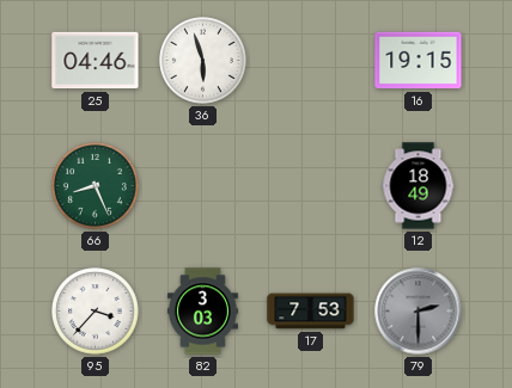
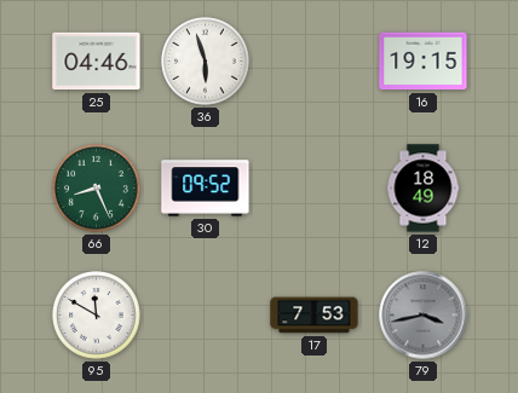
30: none -> 09:52
95: 3:37 -> 11:50
82: 3:03 -> none
79: 2:30 -> 3:43
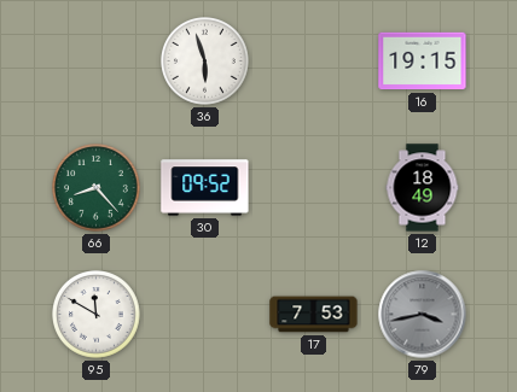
25: 04:46 -> none
66: 8:26 -> 8:23
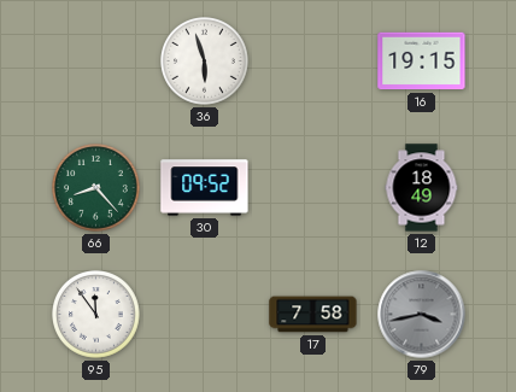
95: 11:50 -> 11:54
17: 7:53 -> 7:58
